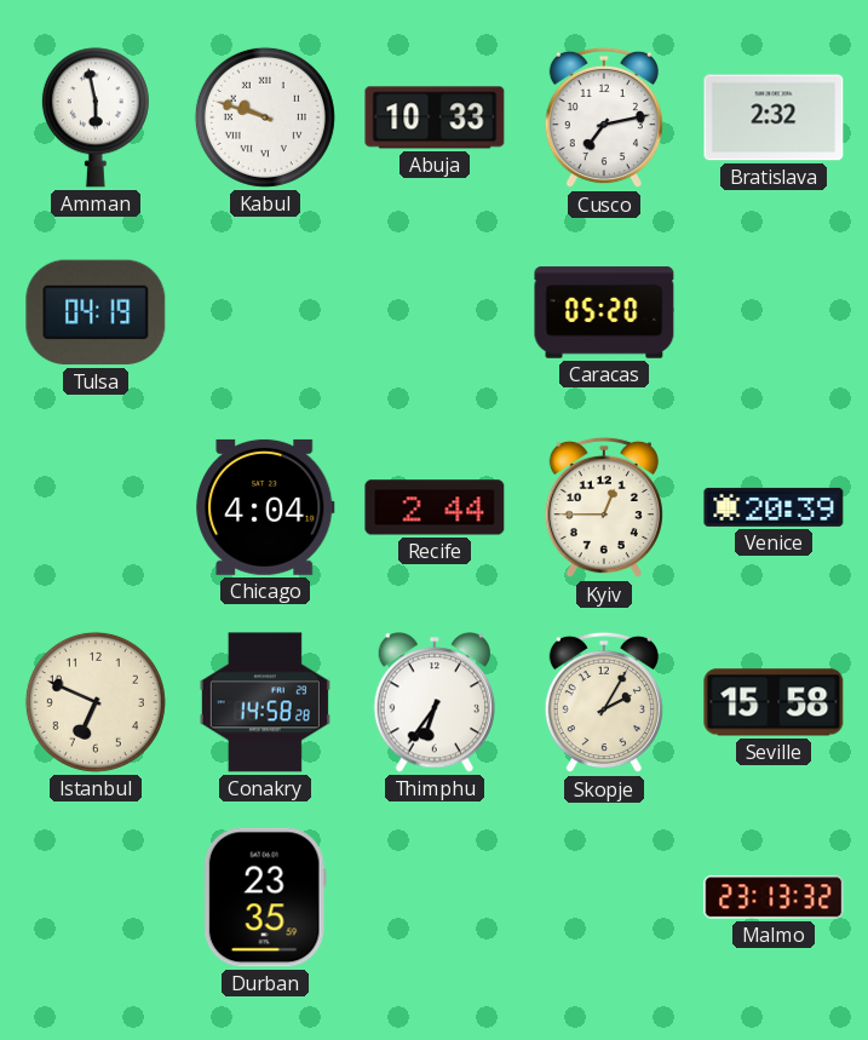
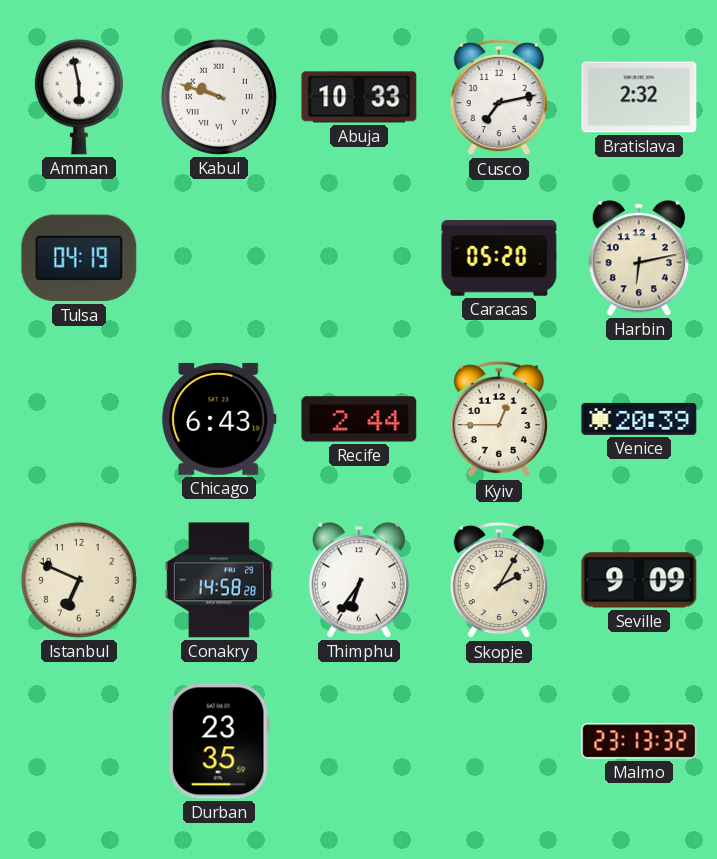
Harbin: none -> 6:13
Chicago: 4:04 -> 6:43
Seville: 15:58 -> 9:09
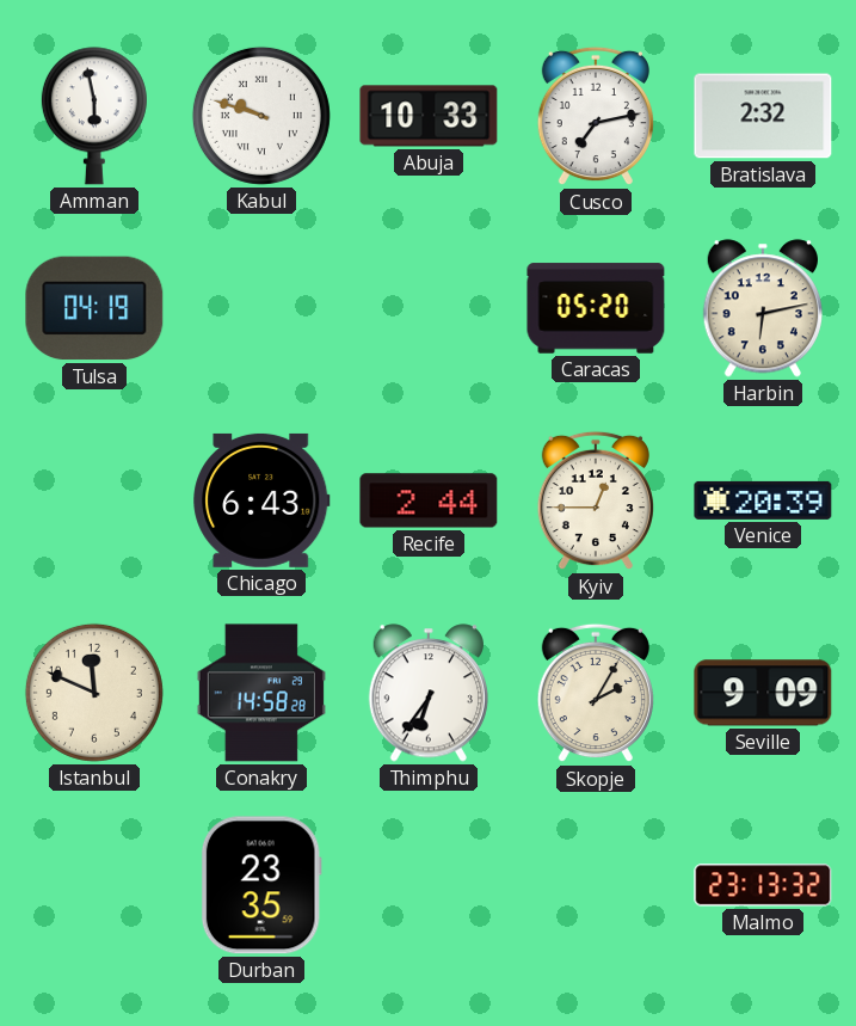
Istanbul: 6:49 -> 11:49
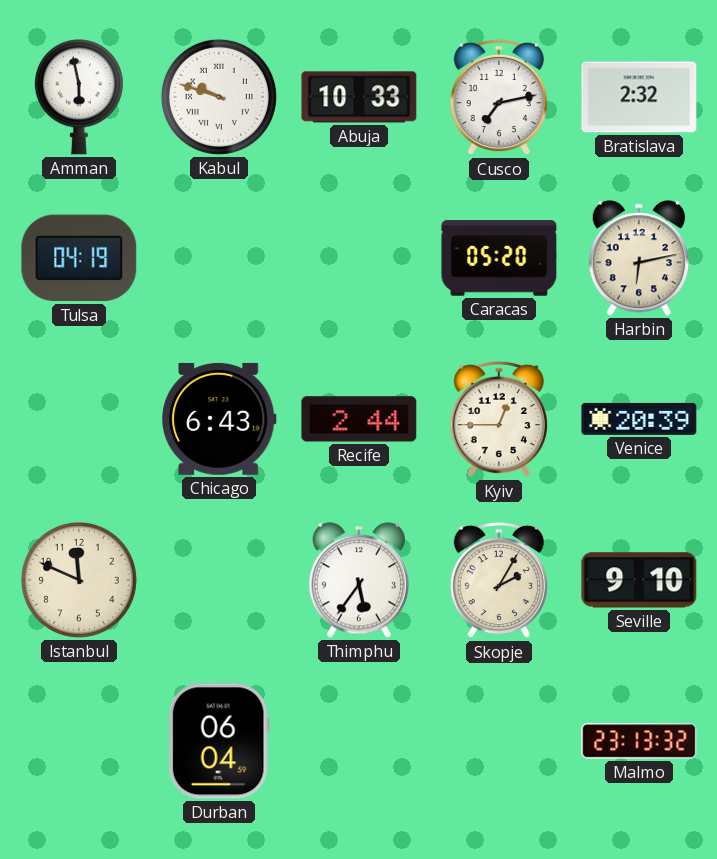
Conakry: 14:58 -> none
Thimphu: 6:36 -> 5:36
Seville: 9:09 -> 9:10
Durban: 23:35 -> 06:04
